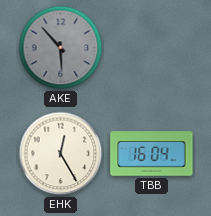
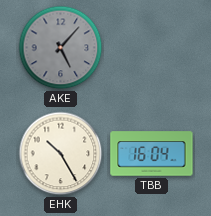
AKE: 5:53 -> 5:07
EHK: 12:25 -> 10:25
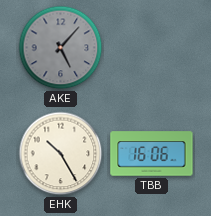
TBB: 16:04 -> 16:06
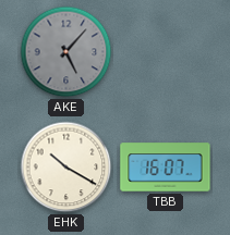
EHK: 10:25 -> 10:20
TBB: 16:06 -> 16:07
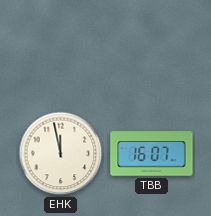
AKE: 5:07 -> none
EHK: 10:20 -> 11:58
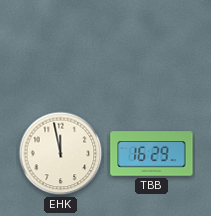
TBB: 16:07 -> 16:29
